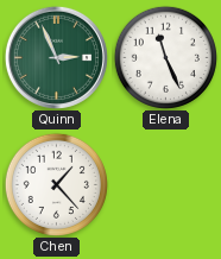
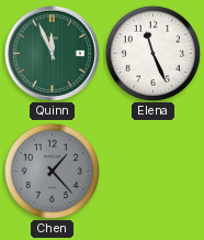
Quinn: 2:56 -> 11:56
Chen dial: white -> grey
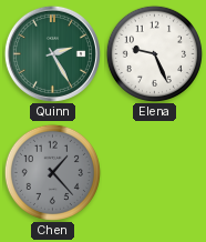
Quinn: 11:56 -> 2:25
Elena: 11:26 -> 9:26
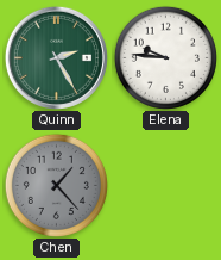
Elena: 9:26 -> 9:46
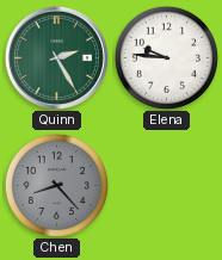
Chen: 1:23 -> 8:23
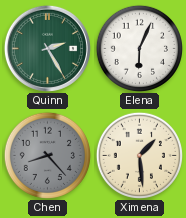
Elena: 9:46 -> 6:04
Ximena: none -> 1:29
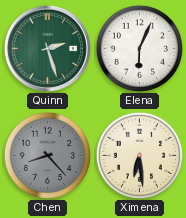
Quinn: 2:25 -> 2:27
Ximena: 1:29 -> 6:29
